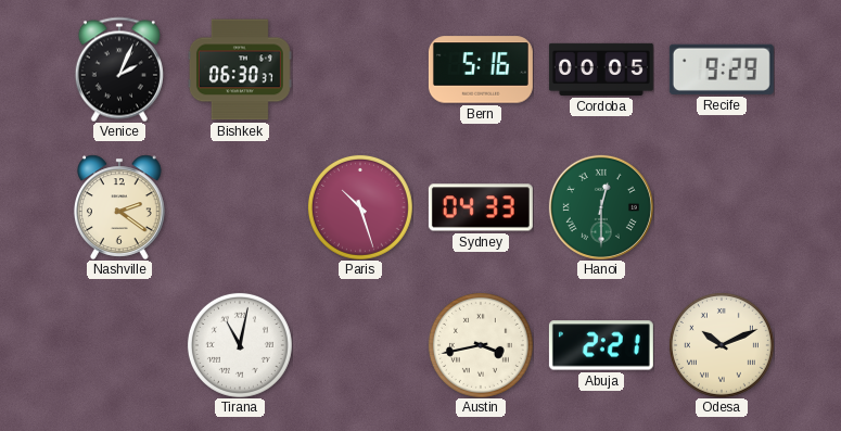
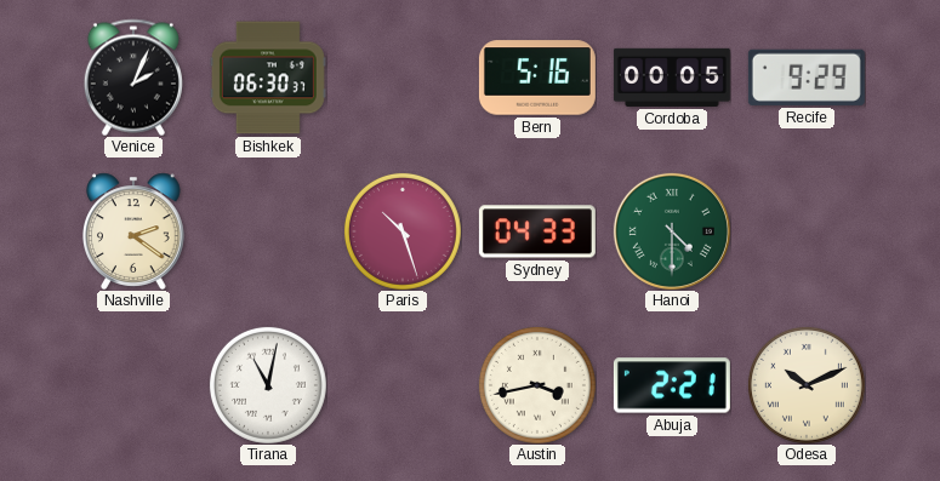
Hanoi: 12:30 -> 4:30
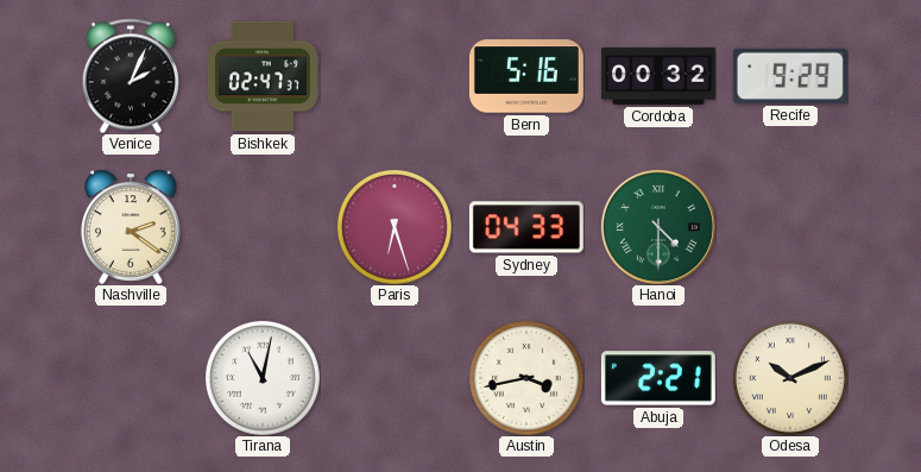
Bishkek: 06:30 -> 02:47
Cordoba: 00:05 -> 00:32
Paris: 10:27 -> 6:27
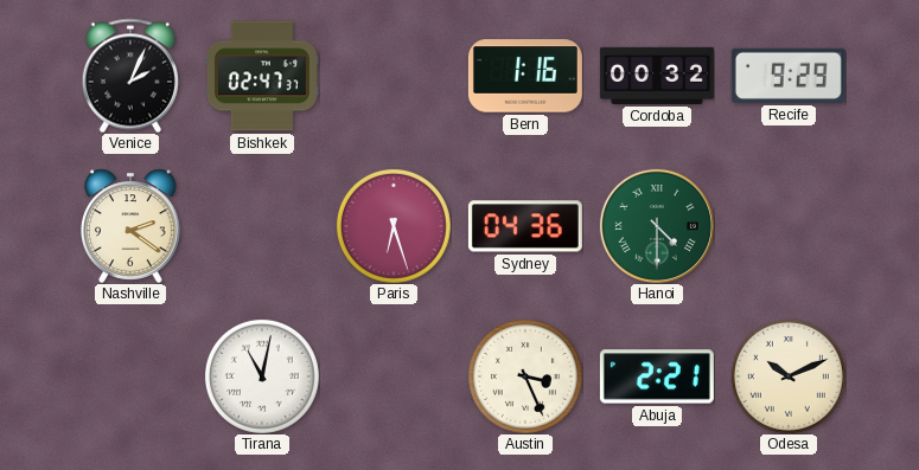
Bern: 5:16 -> 1:16
Sydney: 04:33 -> 04:36
Austin: 3:43 -> 3:26
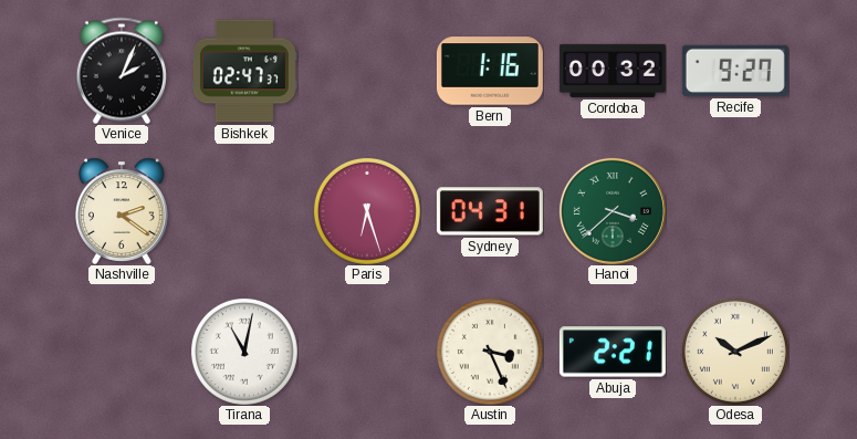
Recife: 9:29 -> 9:27
Sydney: 04:36 -> 04:31
Hanoi: 4:30 -> 3:38
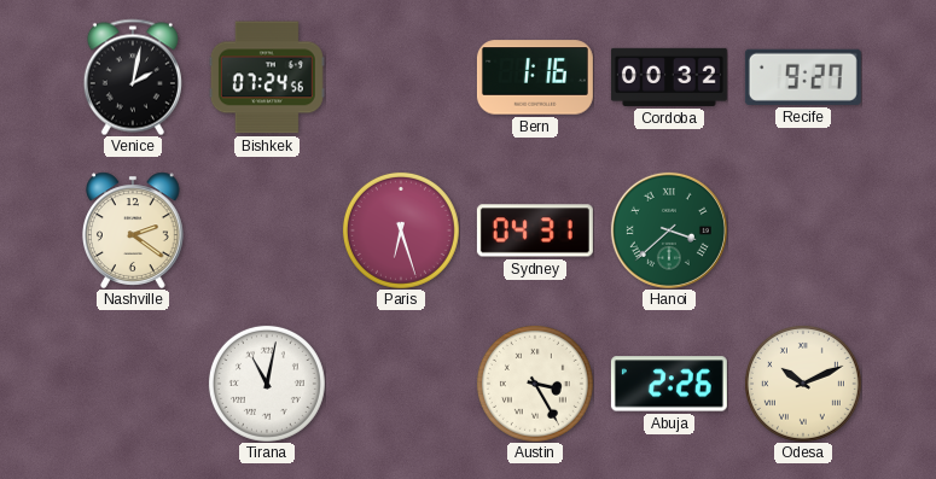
Venice: 2:04 -> 2:02
Bishkek: 02:47 -> 07:24
Austin: 3:26 -> 3:25
Abuja: 2:21 -> 2:26
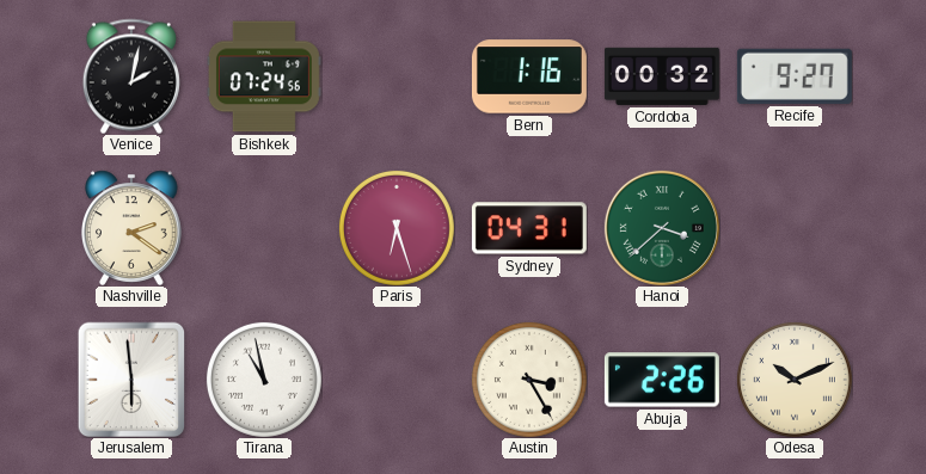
Jerusalem: none -> 5:59
Tirana: 11:02 -> 10:58
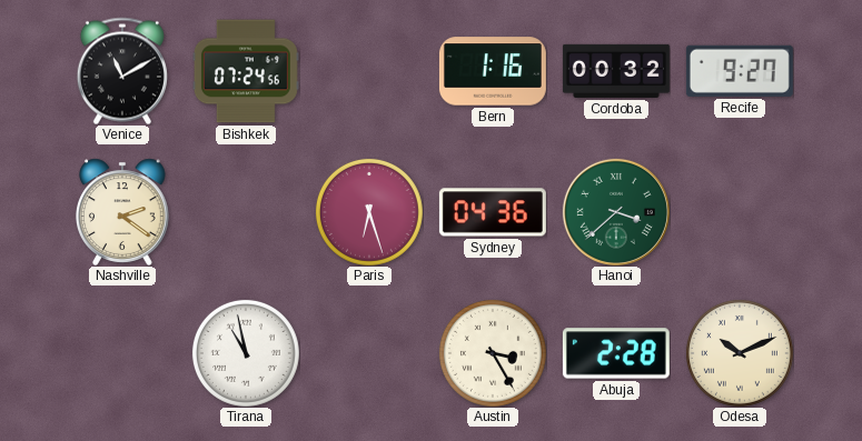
Venice: 2:02 -> 11:10
Sydney: 04:31 -> 04:36
Jerusalem: 5:59 -> none
Abuja: 2:26 -> 2:28
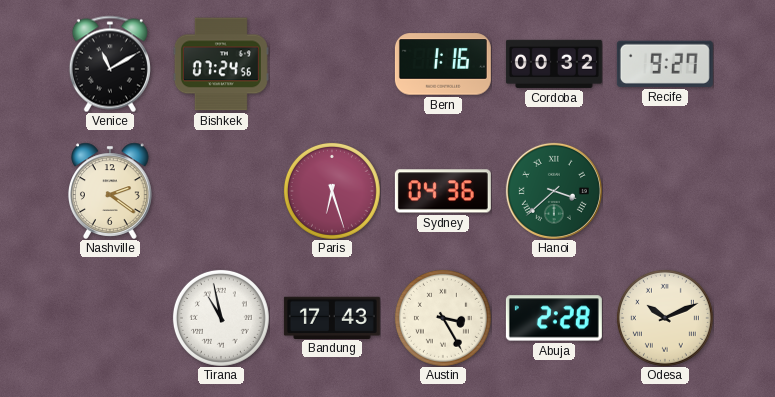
Bandung: none -> 17:43
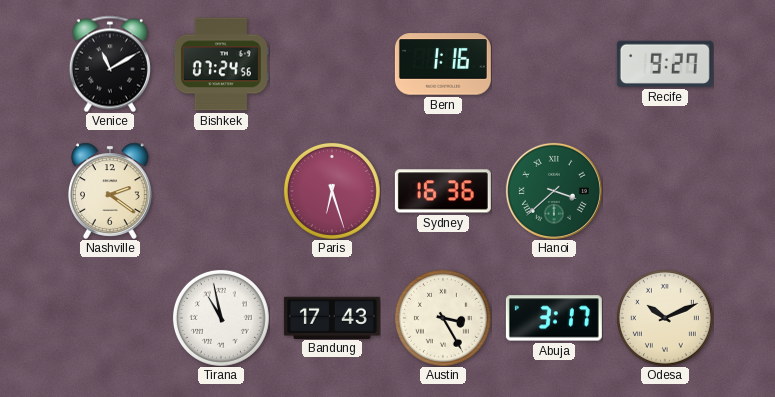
Cordoba: 00:32 -> none
Sydney: 04:36 -> 16:36
Abuja: 2:28 -> 3:17
